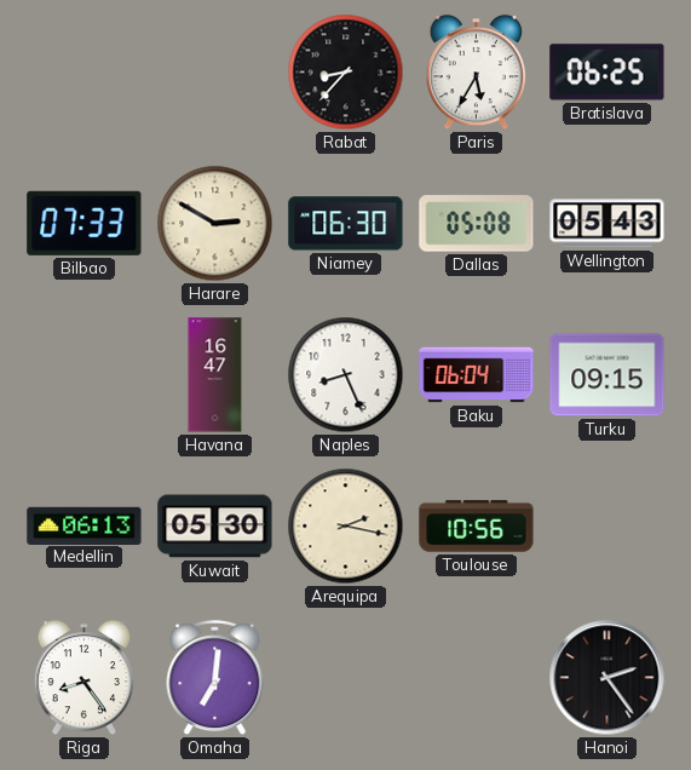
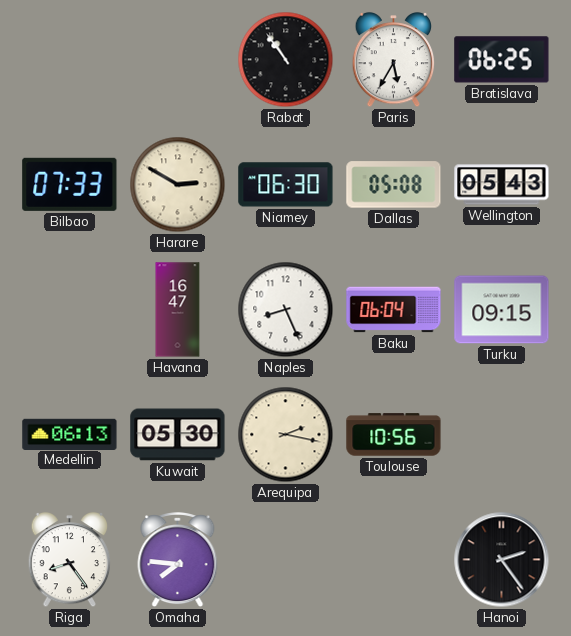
Rabat: 8:37 -> 10:54
Omaha: 7:01 -> 7:46
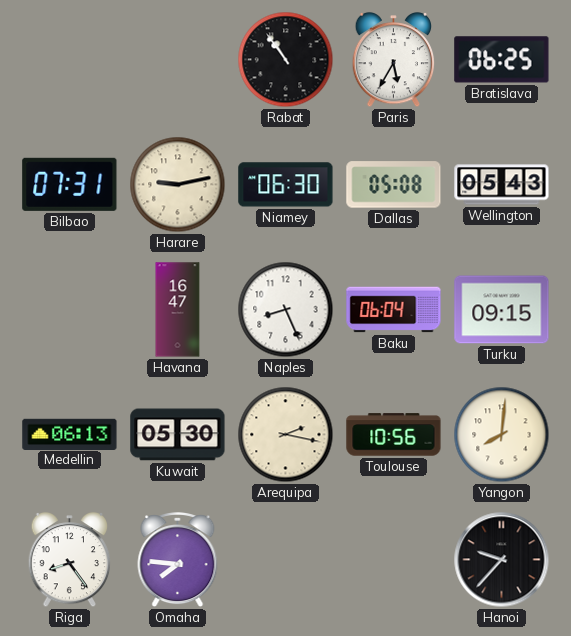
Bilbao: 07:33 -> 07:31
Harare: 2:50 -> 9:13
Yangon: none -> 8:01
Hanoi: 2:24 -> 9:37
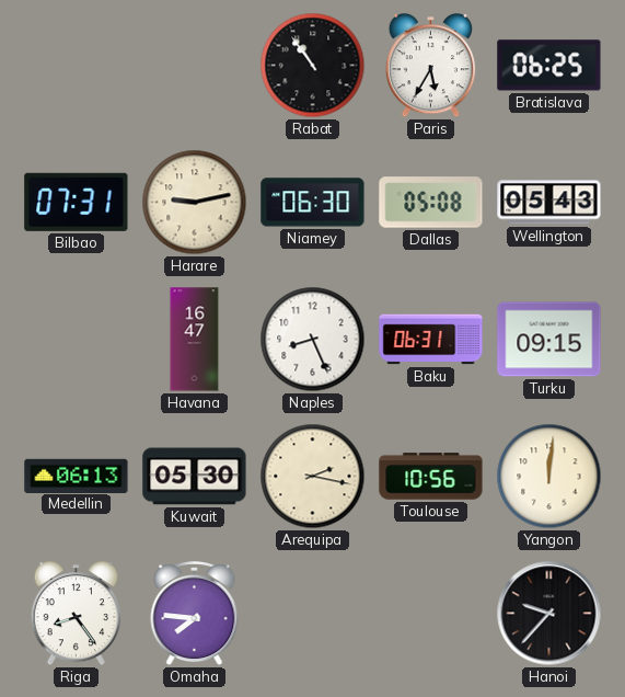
Baku: 06:04 -> 06:31
Yangon: 8:01 -> 12:01
